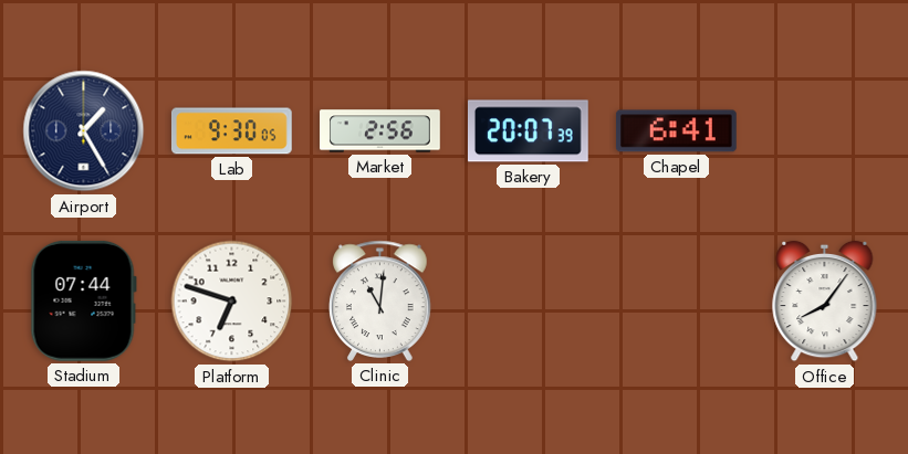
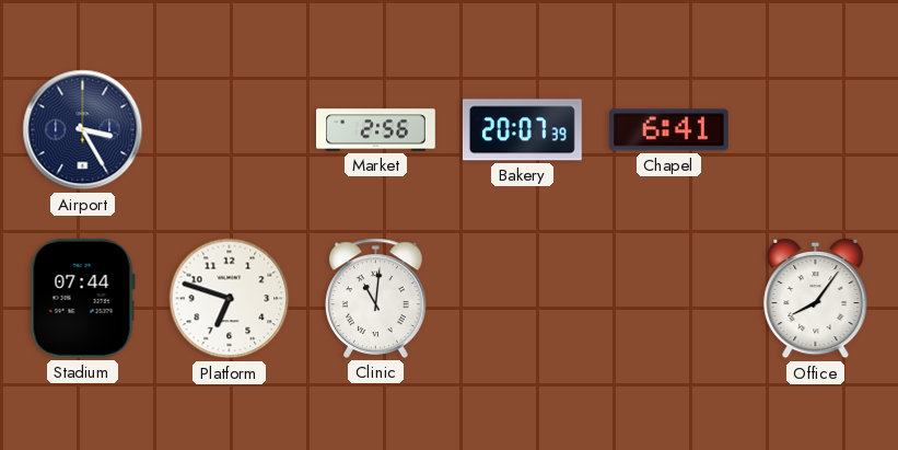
Airport: 1:25 -> 3:25
Lab: 9:30 -> none
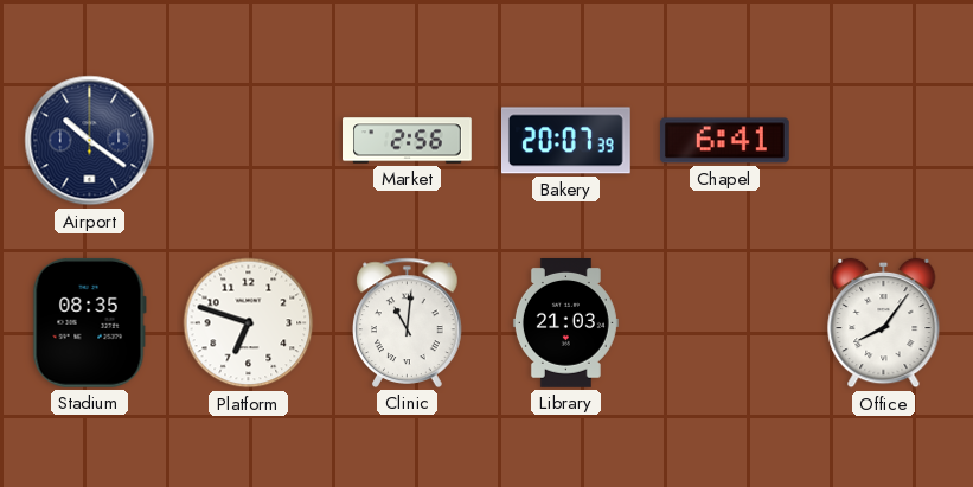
Airport: 3:25 -> 10:21
Stadium: 07:44 -> 08:35
Library: none -> 21:03
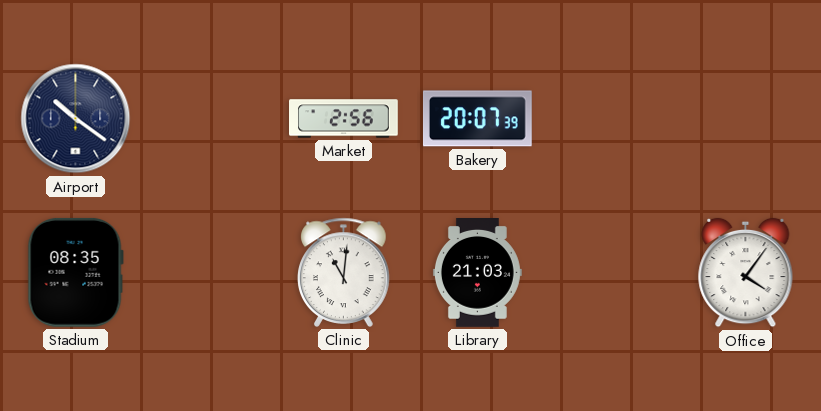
Chapel: 6:41 -> none
Platform: 6:48 -> none
Office: 8:06 -> 4:06
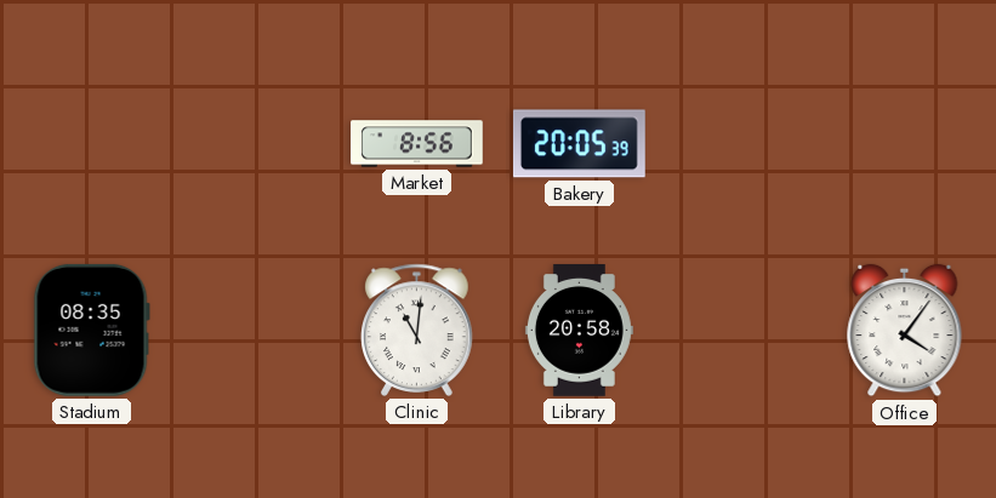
Airport: 10:21 -> none
Market: 2:56 -> 8:56
Bakery: 20:07 -> 20:05
Library: 21:03 -> 20:58
